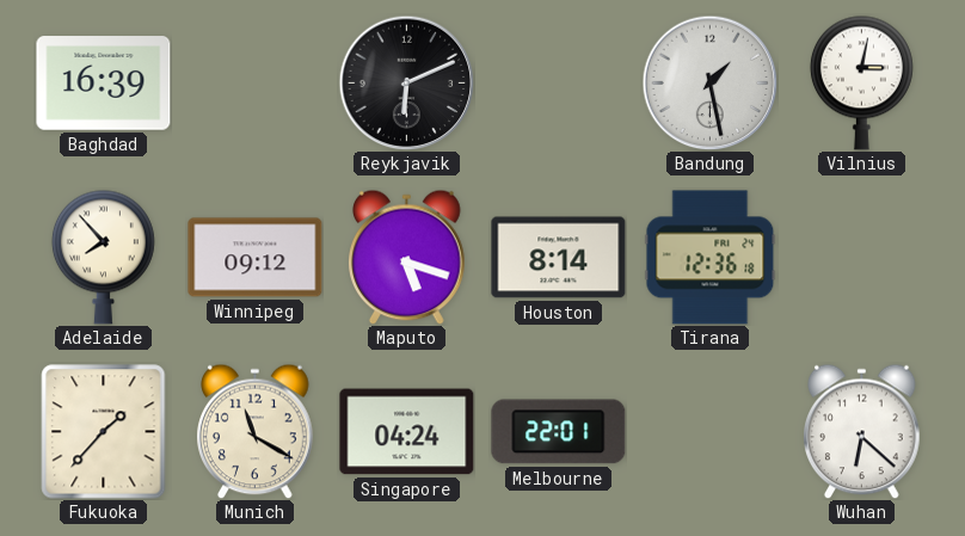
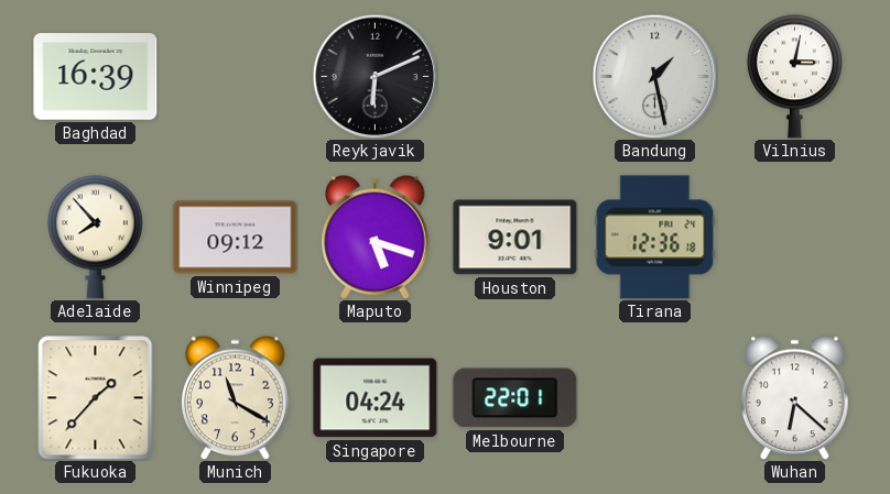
Houston: 8:14 -> 9:01
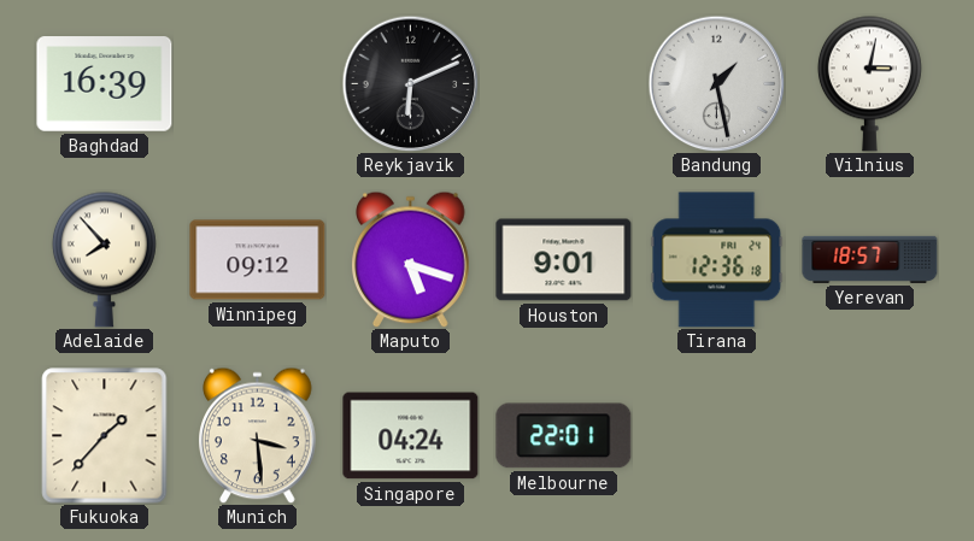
Yerevan: none -> 18:57
Munich: 11:20 -> 3:29
Wuhan: 6:22 -> none
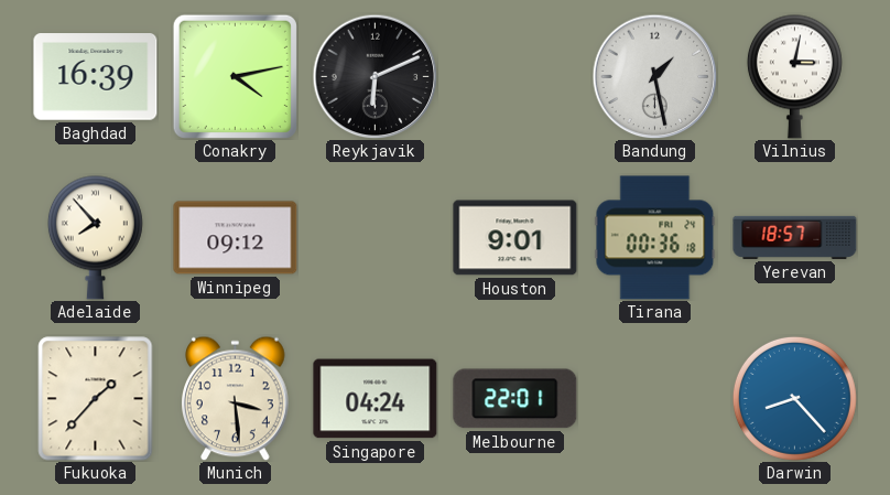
Conakry: none -> 4:13
Maputo: 5:18 -> none
Tirana: 12:36 -> 00:36
Darwin: none -> 8:23
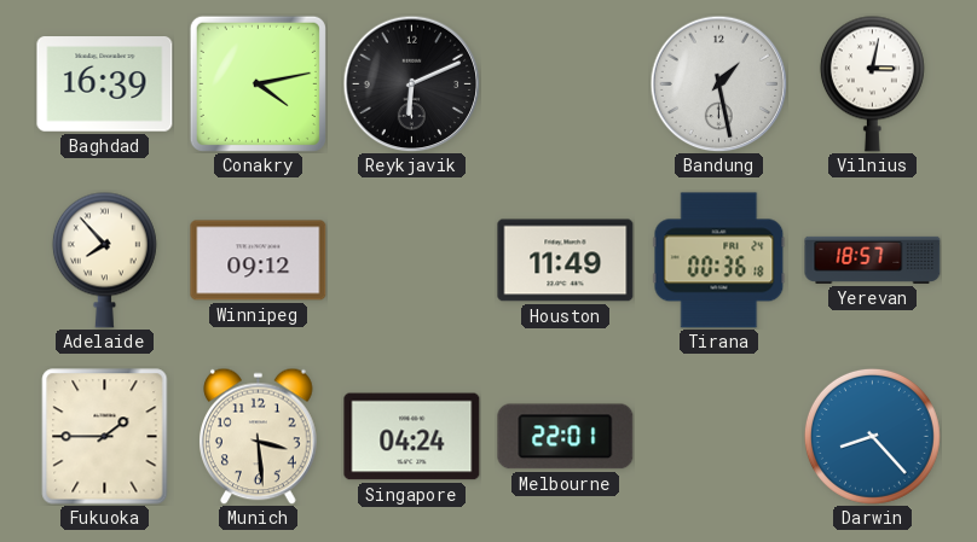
Houston: 9:01 -> 11:49
Fukuoka: 1:37 -> 1:45
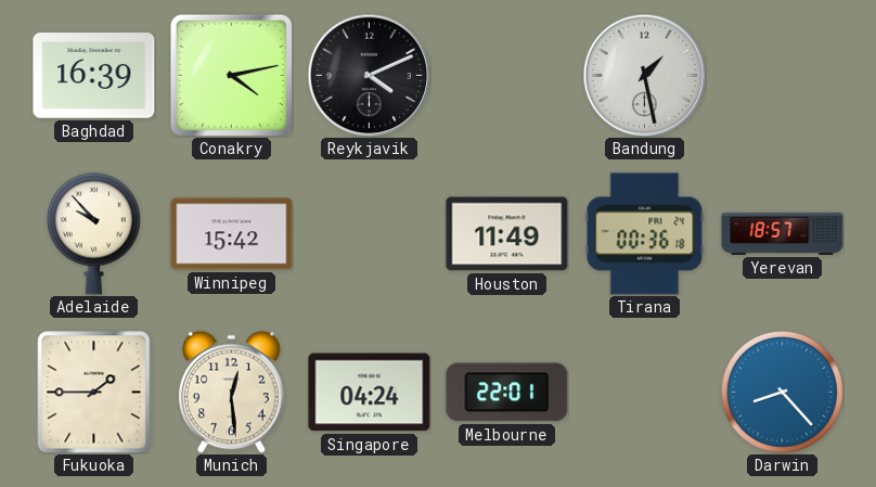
Reykjavik: 6:11 -> 4:11
Vilnius: 3:02 -> none
Adelaide: 7:53 -> 9:53
Winnipeg: 09:12 -> 15:42
Munich: 3:29 -> 12:29
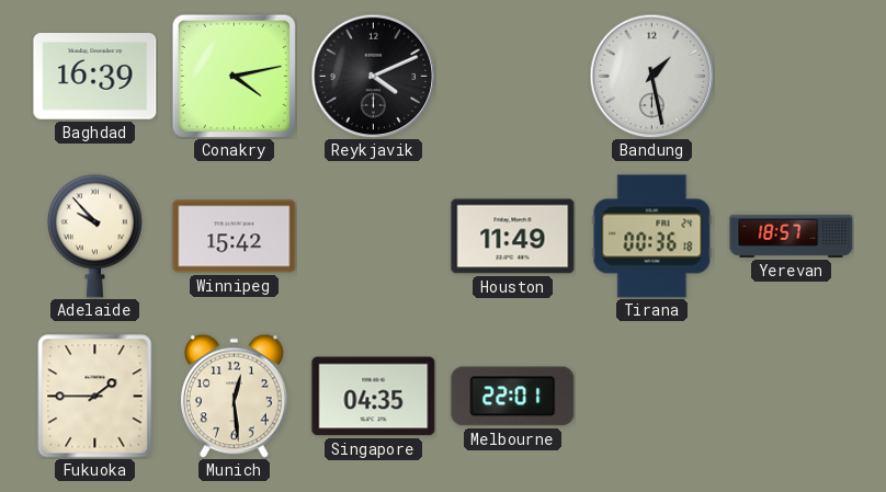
Singapore: 04:24 -> 04:35
Darwin: 8:23 -> none
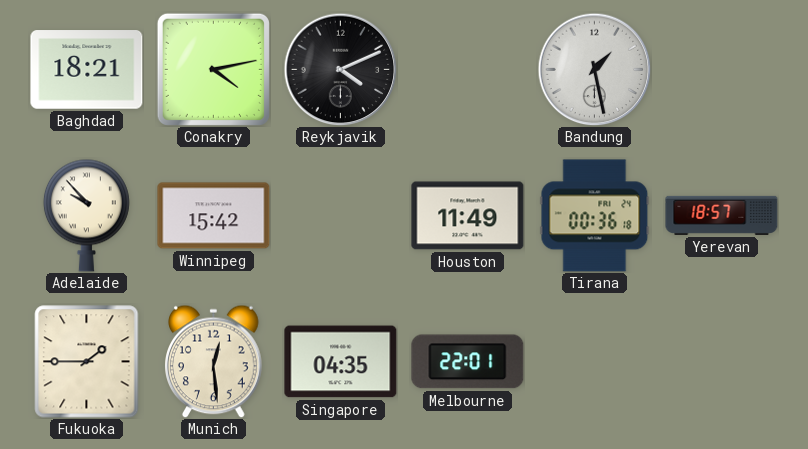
Baghdad: 16:39 -> 18:21
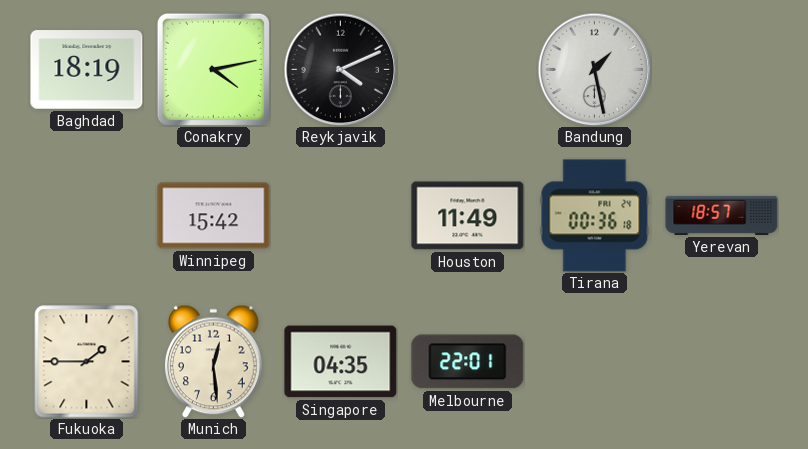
Baghdad: 18:21 -> 18:19
Adelaide: 9:53 -> none
